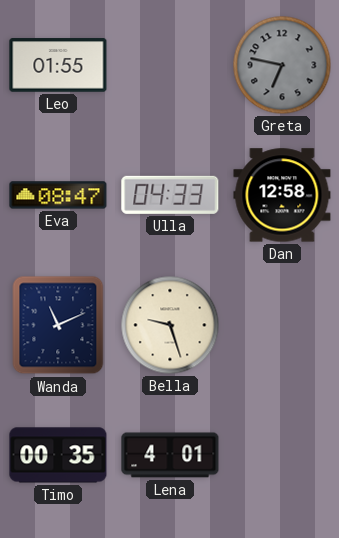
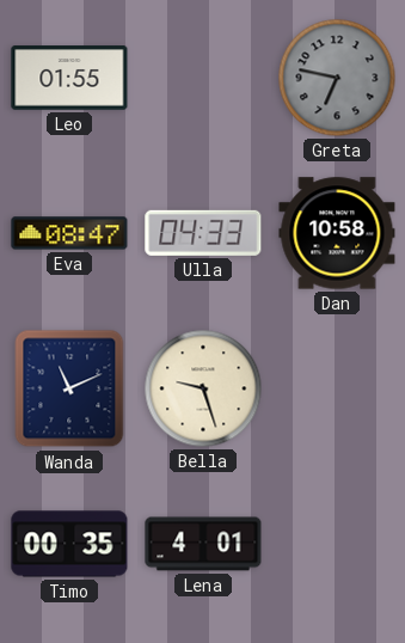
Dan: 12:58 -> 10:58
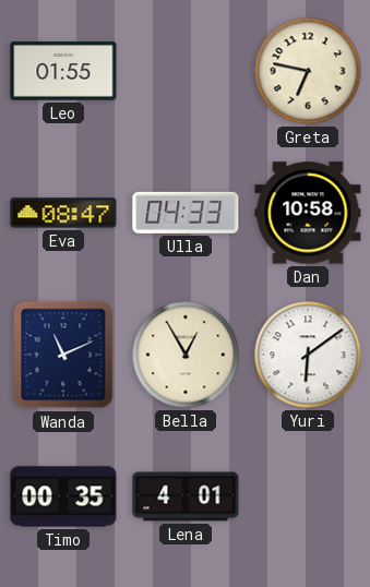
Greta dial: grey -> cream
Bella: 9:27 -> 12:55
Yuri: none -> 6:09
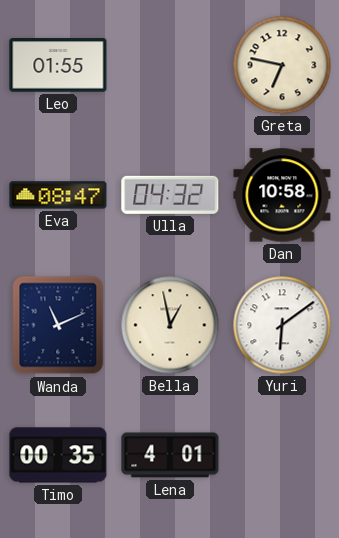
Ulla: 04:33 -> 04:32
Bella: 12:55 -> 12:58
